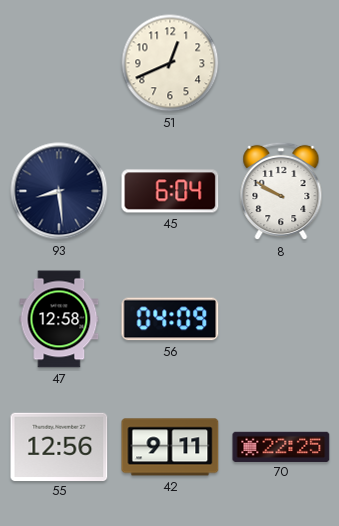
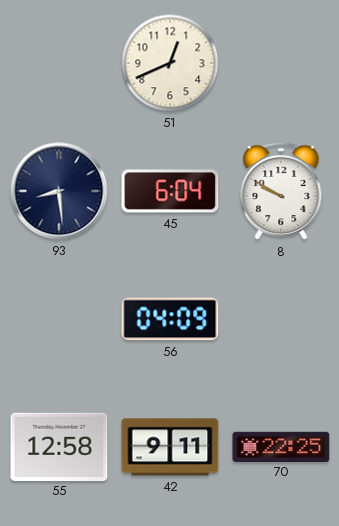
47: 12:58 -> none
55: 12:56 -> 12:58
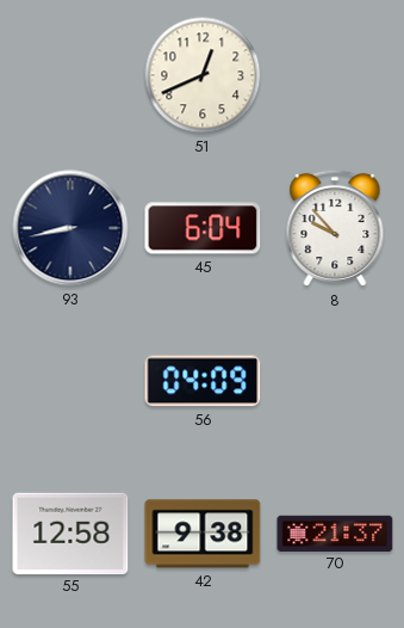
93: 8:29 -> 8:43
8: 9:50 -> 9:53
42: 9:11 -> 9:38
70: 22:25 -> 21:37
